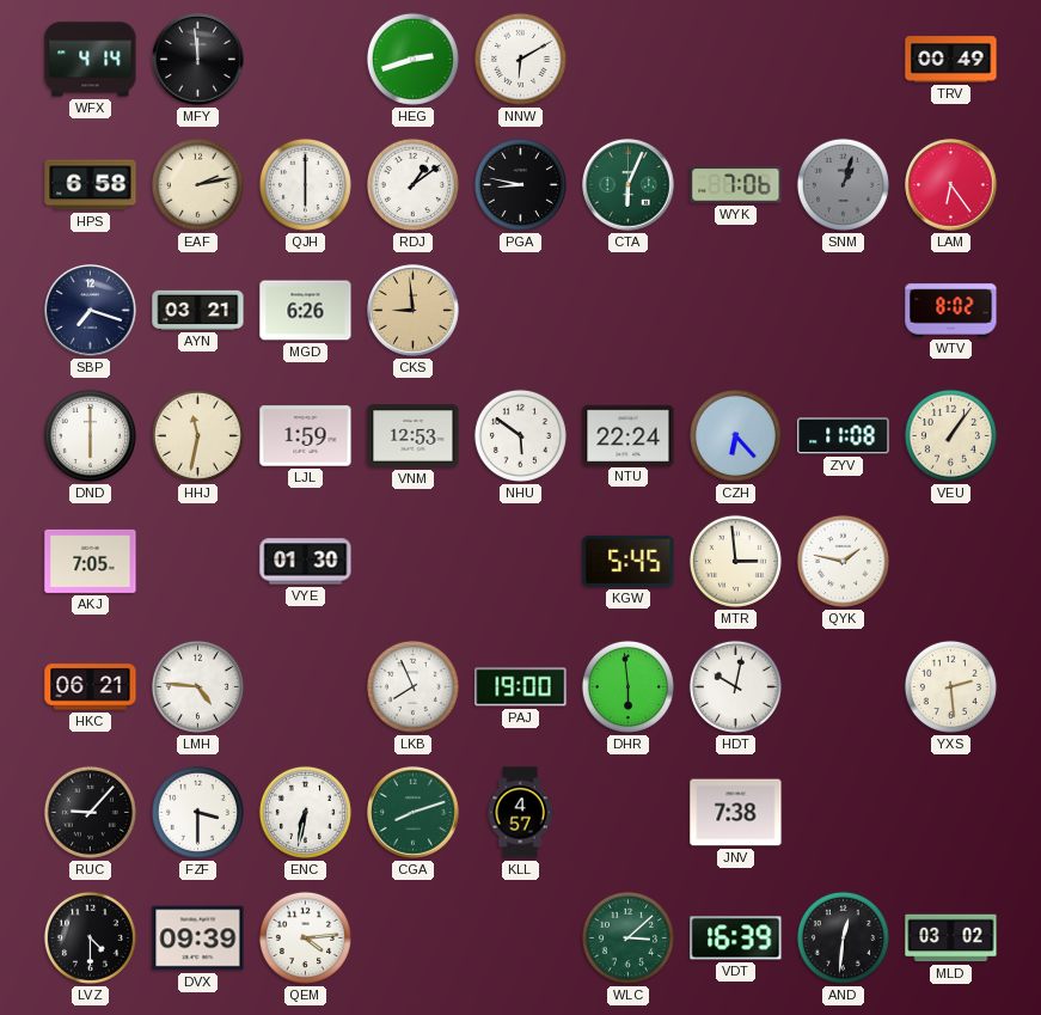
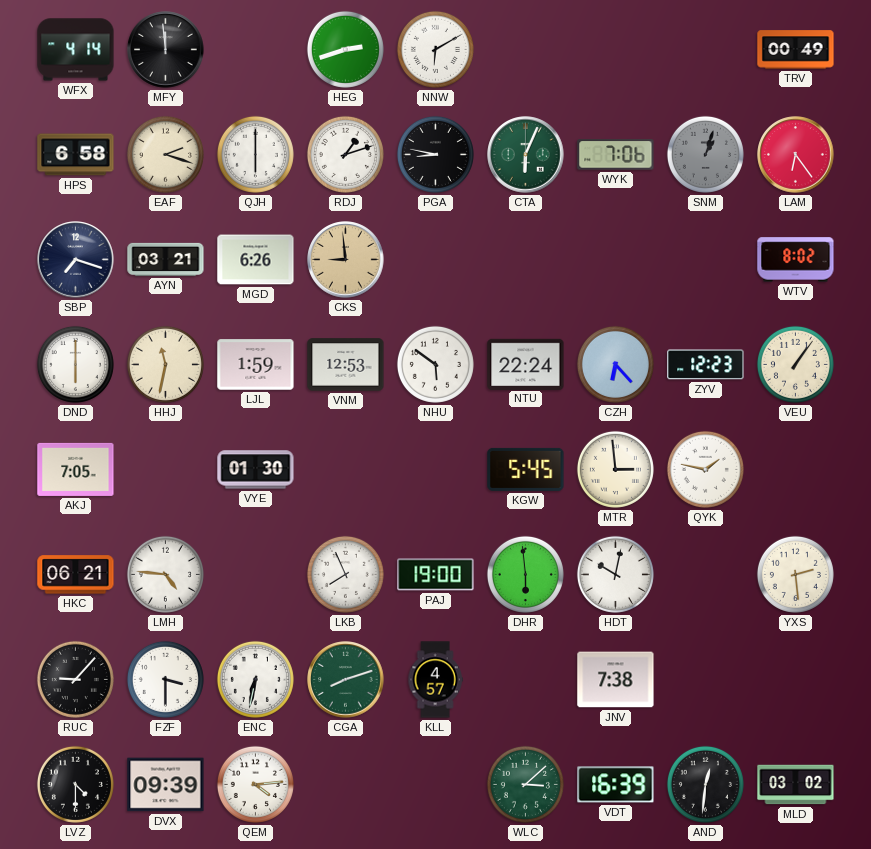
EAF: 2:13 -> 2:18
RDJ: 1:09 -> 1:12
ZYV: 11:08 -> 12:23
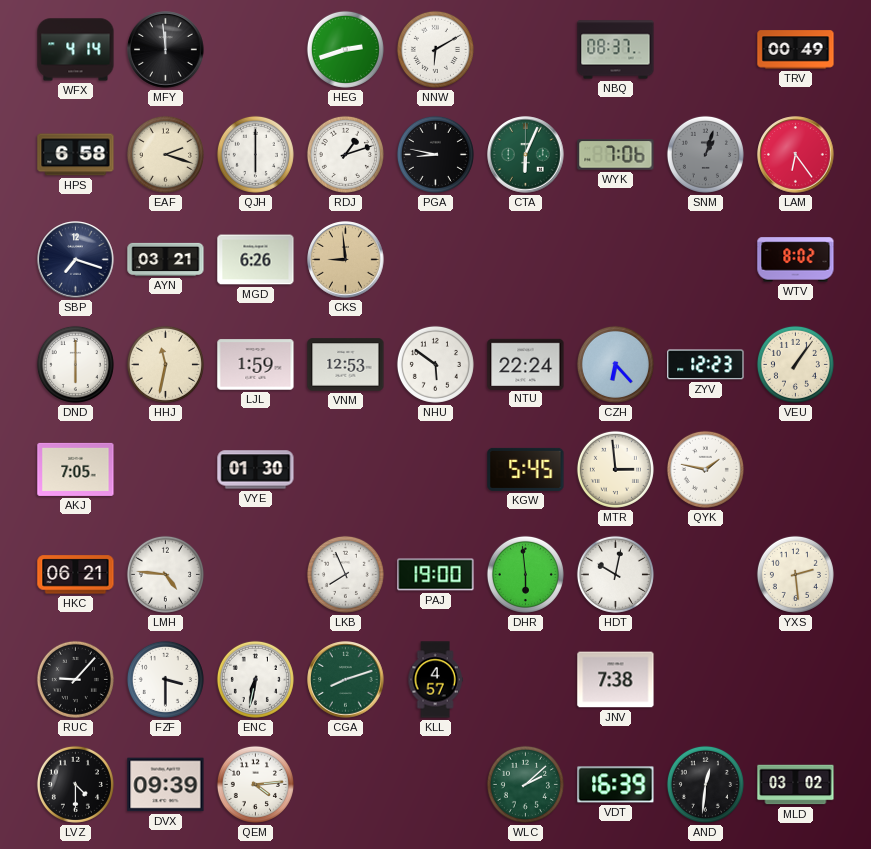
NBQ: none -> 08:37
WLC: 3:08 -> 2:08
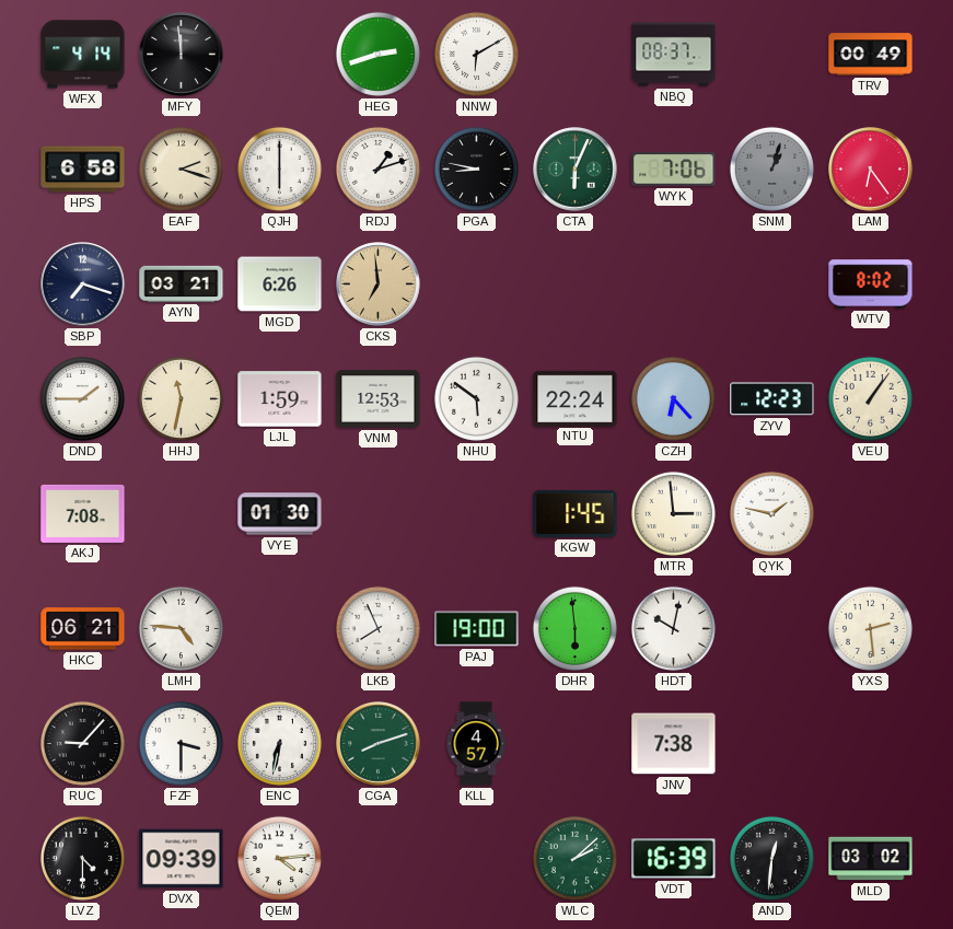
CKS: 8:59 -> 6:59
DND: 6:00 -> 1:45
AKJ: 7:05 -> 7:08
KGW: 5:45 -> 1:45
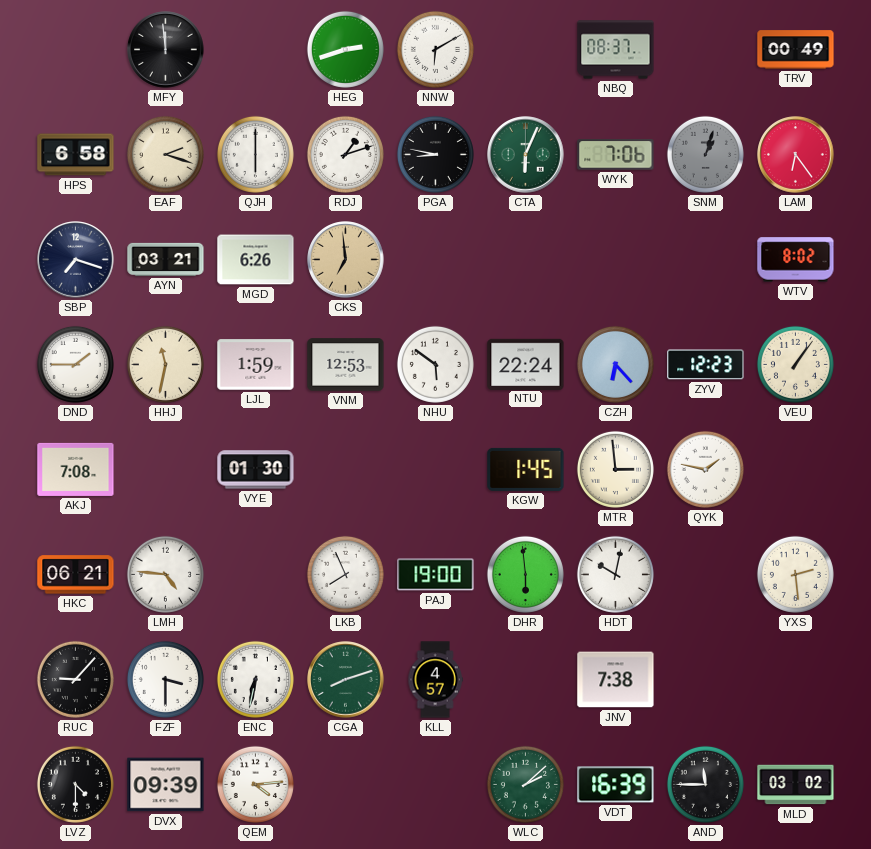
WFX: 4:14 -> none
AND: 12:31 -> 11:45
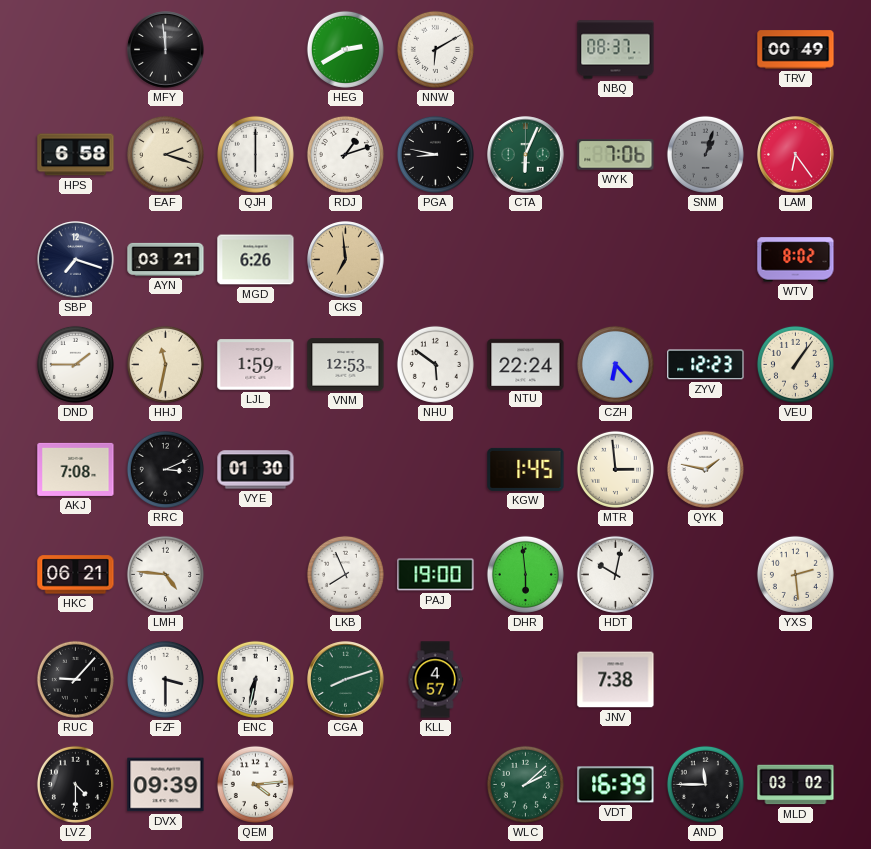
HEG: 2:42 -> 2:40
RRC: none -> 3:11
